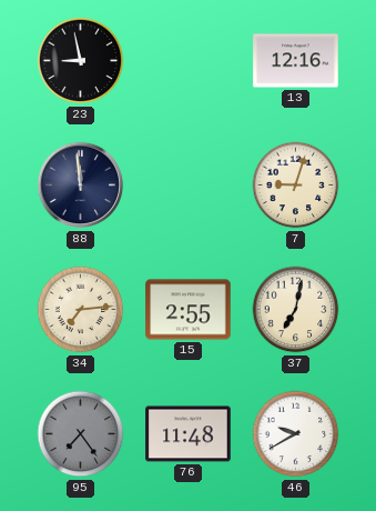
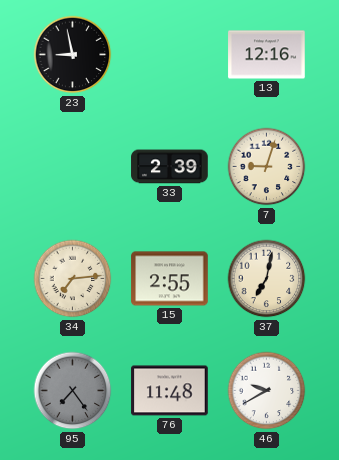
88: 11:59 -> none
33: none -> 2:39
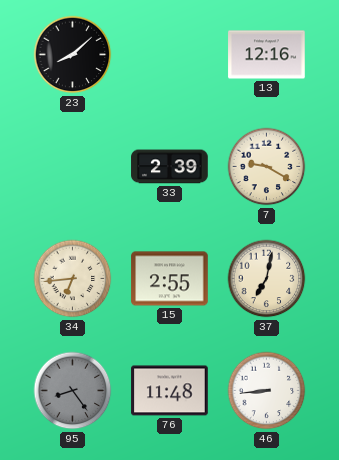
23: 8:58 -> 8:08
7: 9:03 -> 9:20
34: 7:14 -> 6:44
95: 7:24 -> 8:24
46: 9:40 -> 8:44
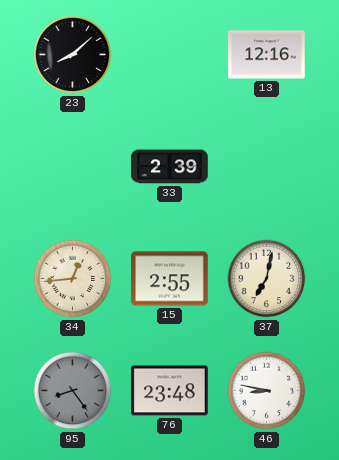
7: 9:20 -> none
34: 6:44 -> 12:44
76: 11:48 -> 23:48
46: 8:44 -> 8:47
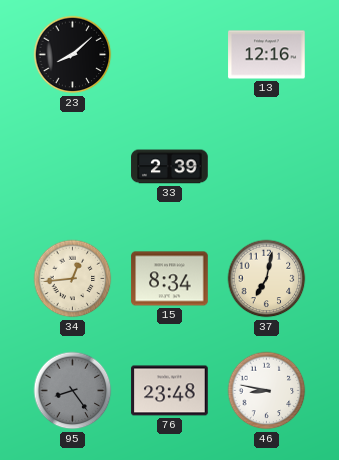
15: 2:55 -> 8:34
